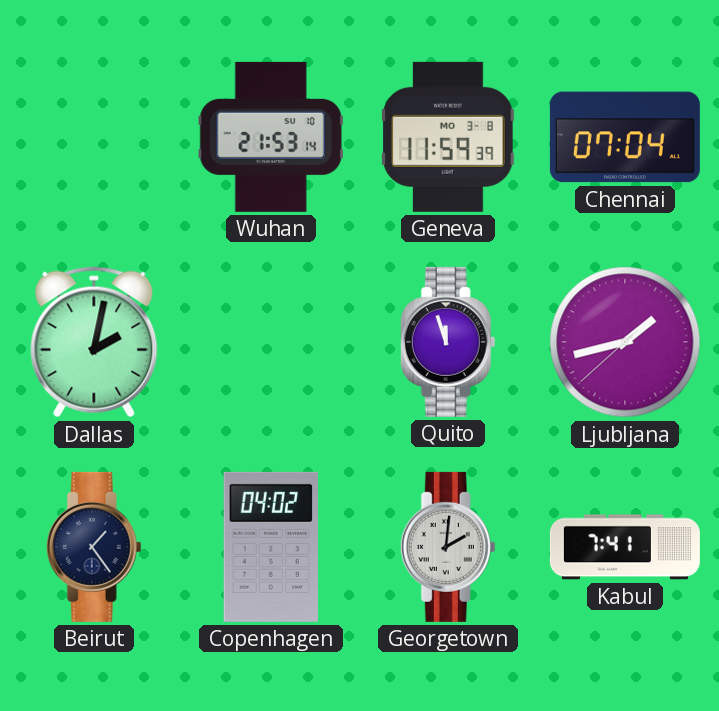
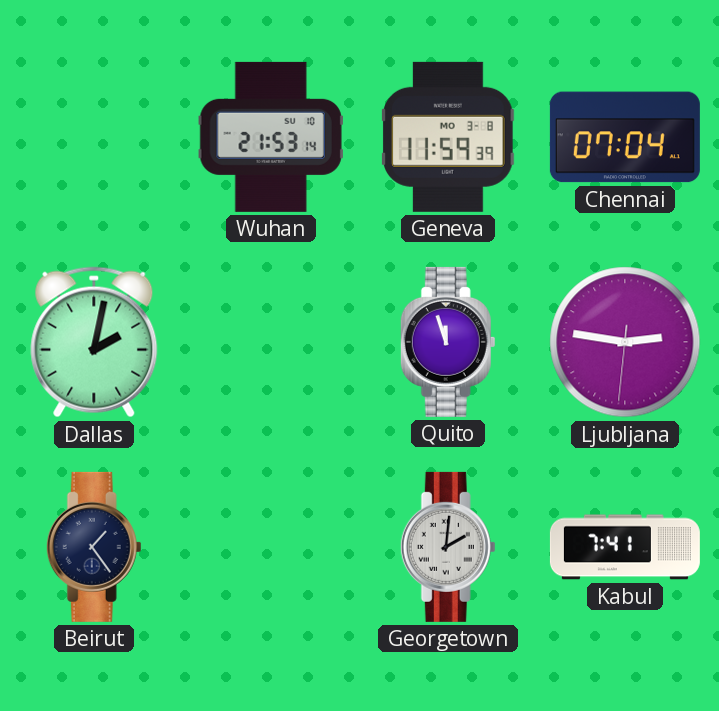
Ljubljana: 1:42 -> 2:46
Copenhagen: 04:02 -> none
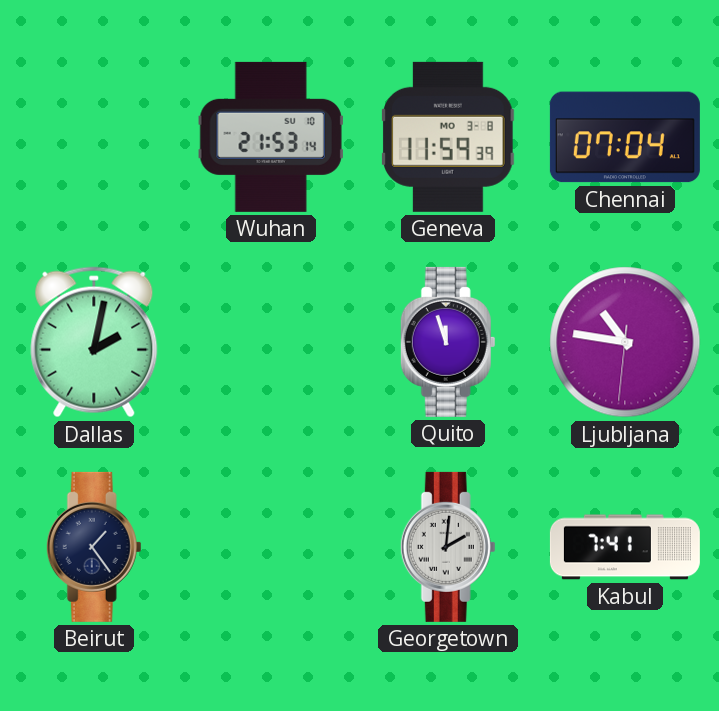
Ljubljana: 2:46 -> 10:46
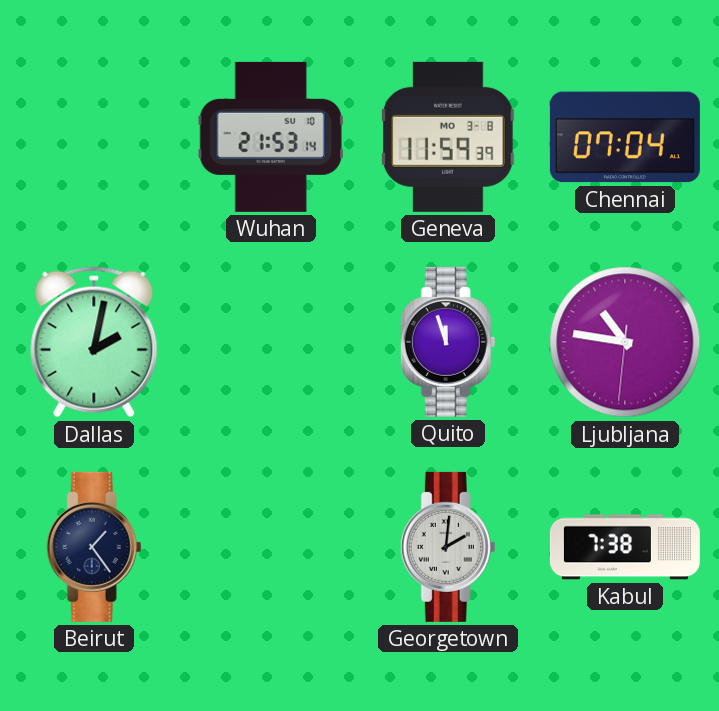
Kabul: 7:41 -> 7:38
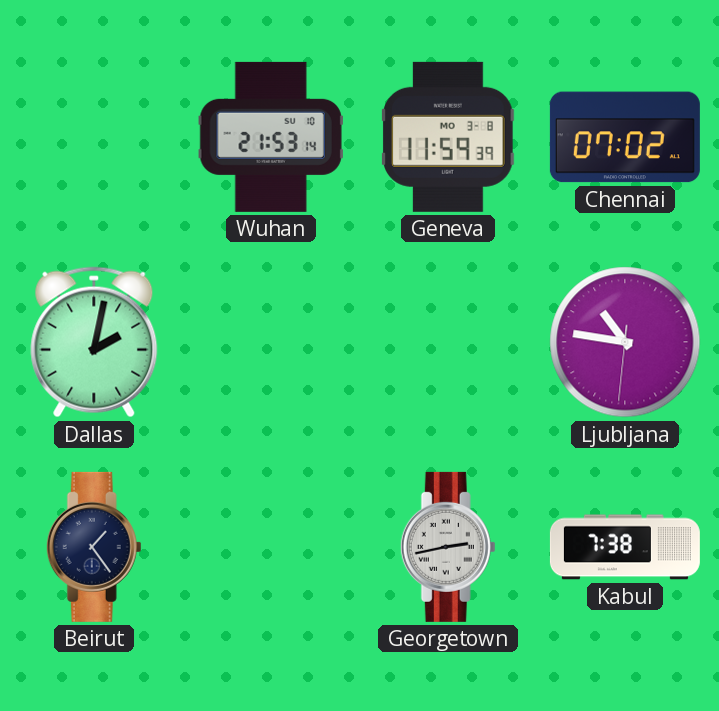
Chennai: 07:04 -> 07:02
Quito: 11:57 -> none
Georgetown: 2:01 -> 2:43
